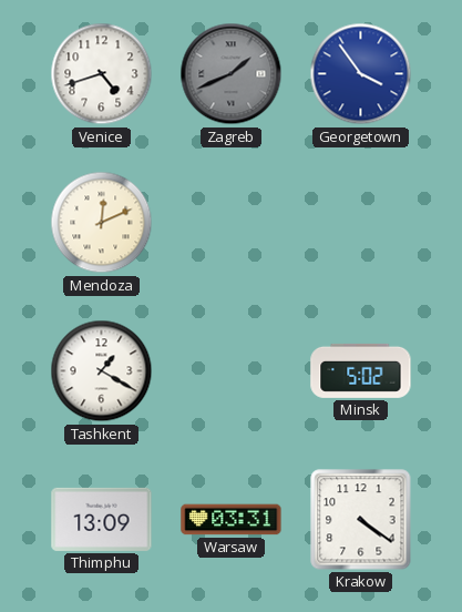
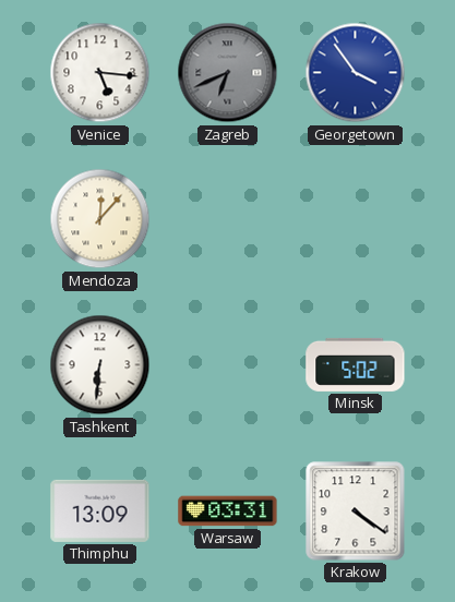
Venice: 4:42 -> 5:16
Zagreb: 1:41 -> 6:41
Mendoza: 12:11 -> 12:07
Tashkent: 1:20 -> 6:31
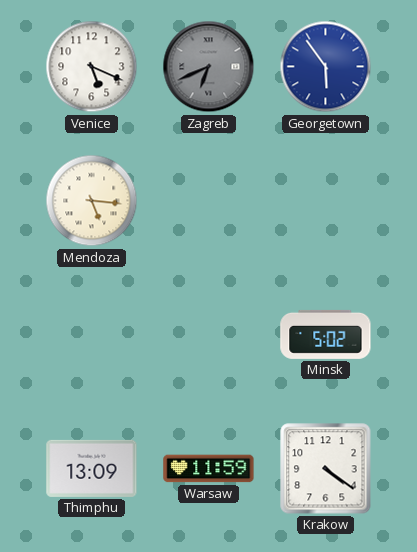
Venice: 5:16 -> 5:19
Georgetown: 3:54 -> 5:54
Mendoza: 12:07 -> 5:16
Tashkent: 6:31 -> none
Warsaw: 03:31 -> 11:59
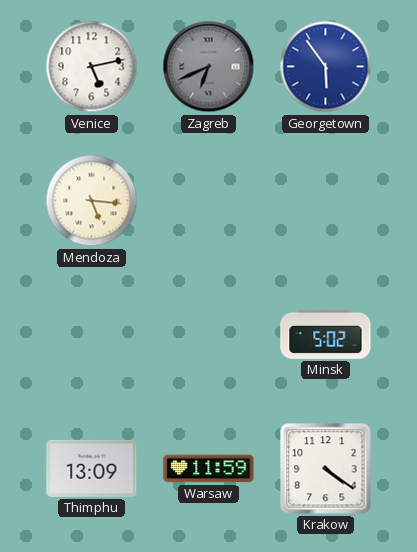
Venice: 5:19 -> 5:13
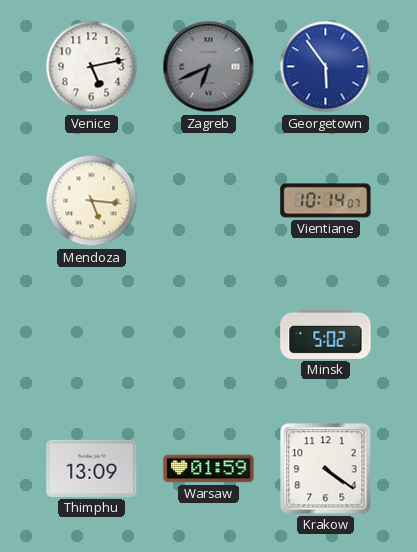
Vientiane: none -> 10:14
Warsaw: 11:59 -> 01:59
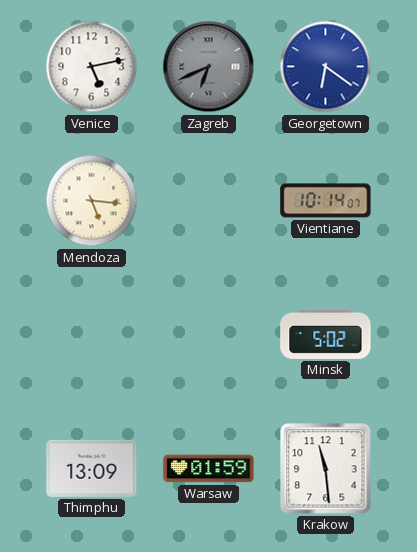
Georgetown: 5:54 -> 6:21
Krakow: 4:21 -> 11:29
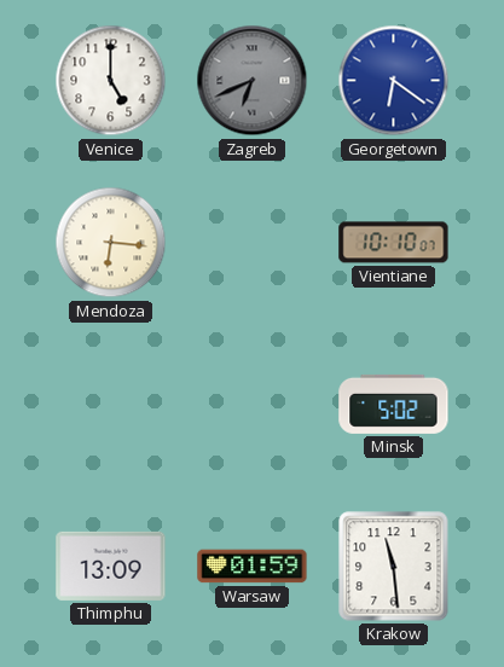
Venice: 5:13 -> 5:00
Mendoza: 5:16 -> 6:16
Vientiane: 10:14 -> 10:10
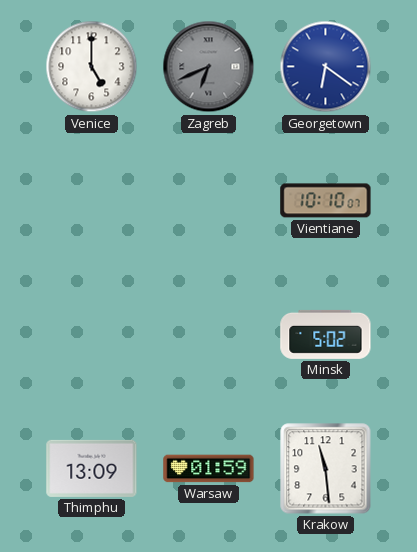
Mendoza: 6:16 -> none
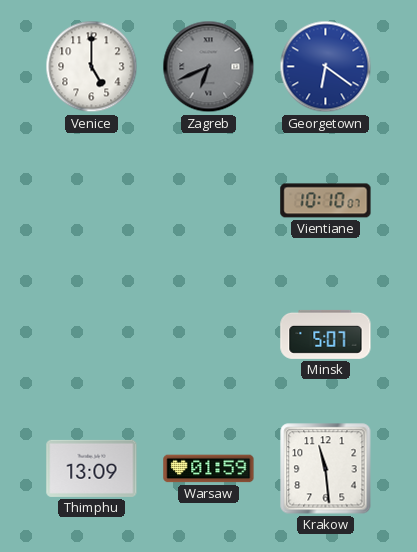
Minsk: 5:02 -> 5:07
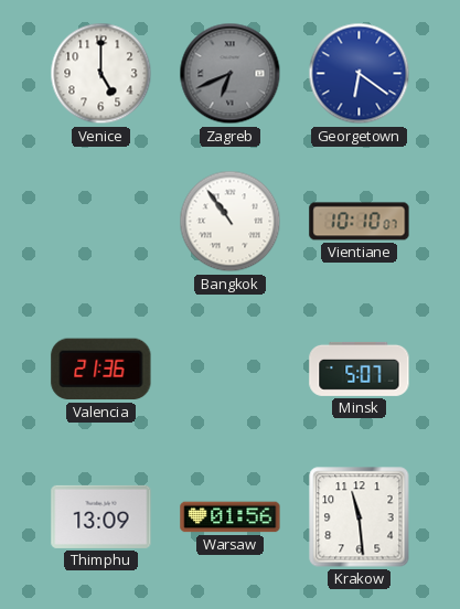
Bangkok: none -> 10:54
Valencia: none -> 21:36
Warsaw: 01:59 -> 01:56
